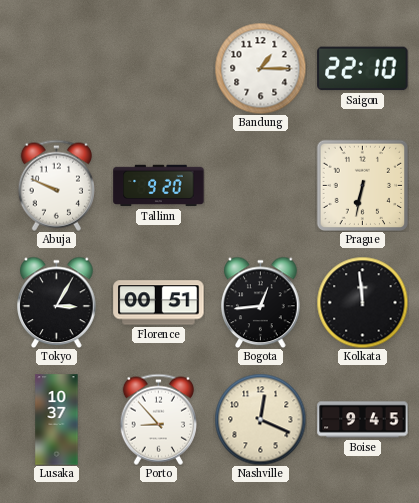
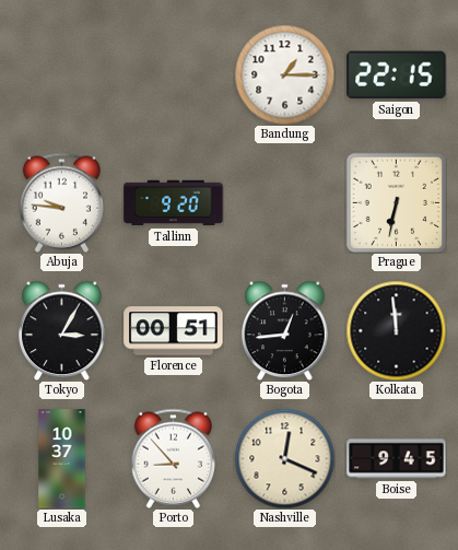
Saigon: 22:10 -> 22:15
Abuja: 9:49 -> 9:46
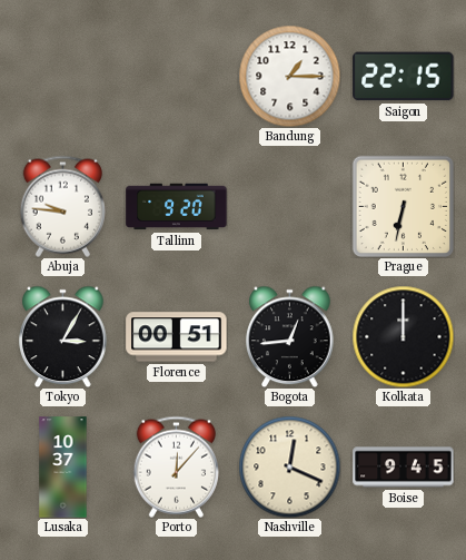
Kolkata: 11:59 -> 12:00
Porto: 8:53 -> 12:07
